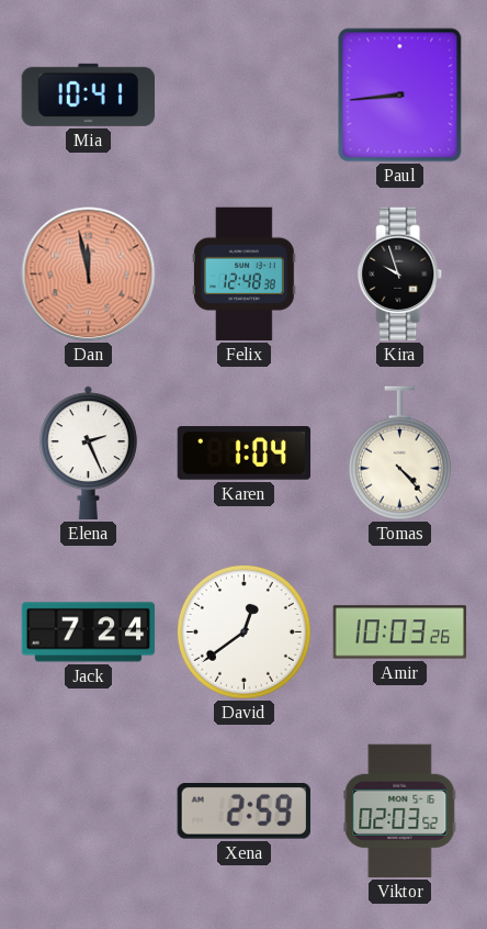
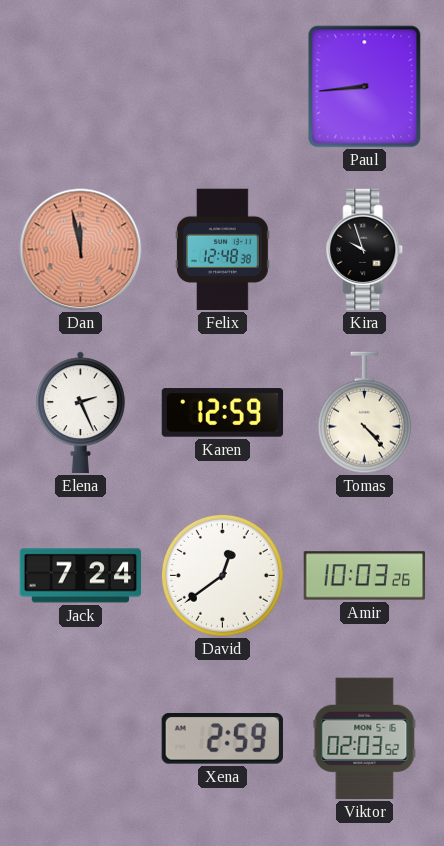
Mia: 10:41 -> none
Karen: 1:04 -> 12:59
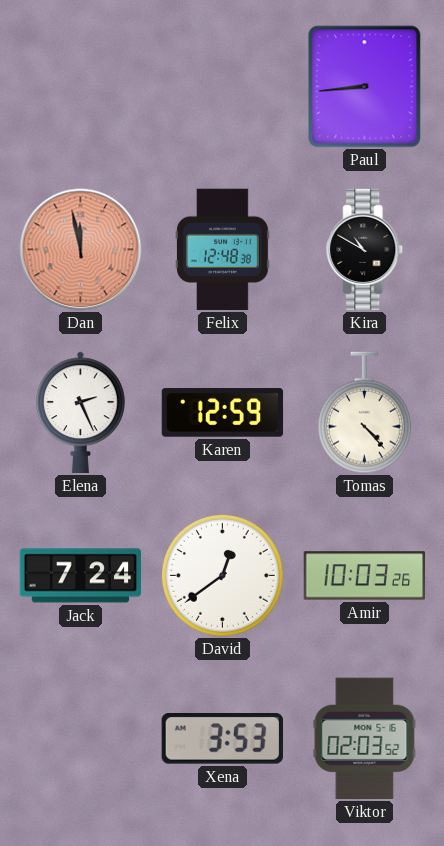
Kira: 9:57 -> 10:50
Xena: 2:59 -> 3:53
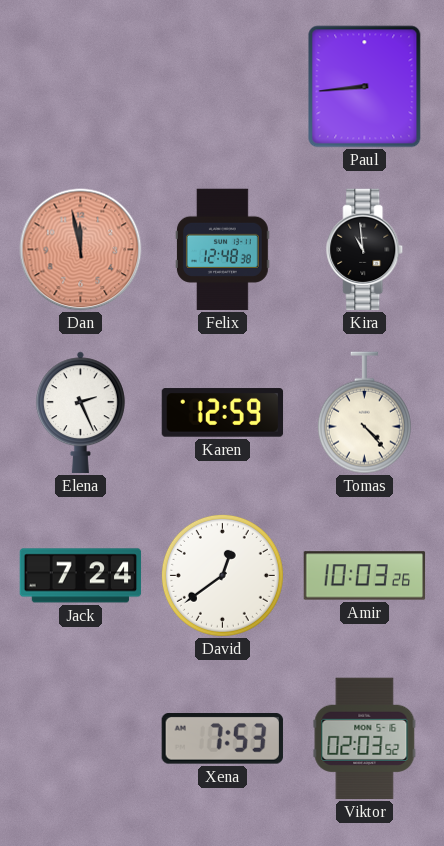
Kira: 10:50 -> 10:59
Xena: 3:53 -> 7:53
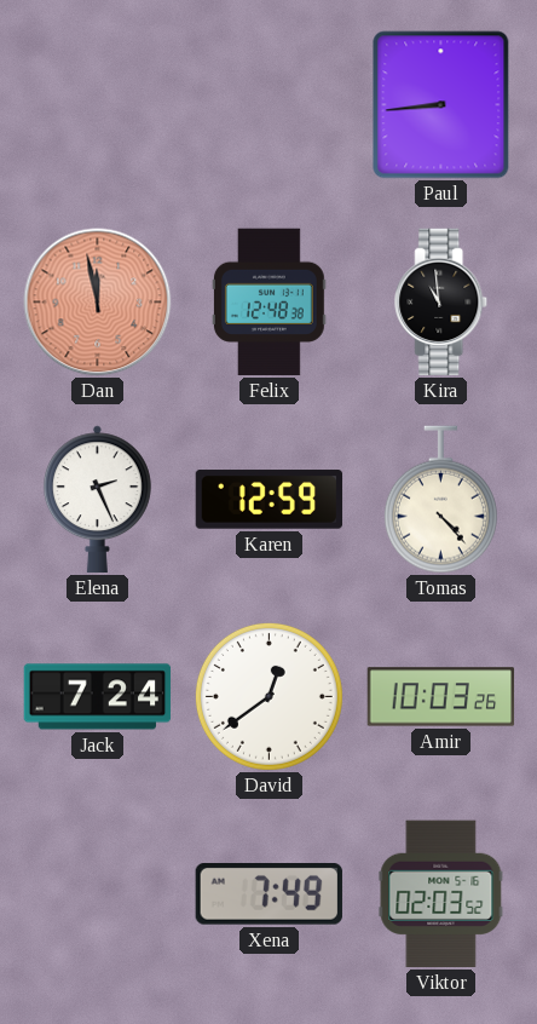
Xena: 7:53 -> 7:49
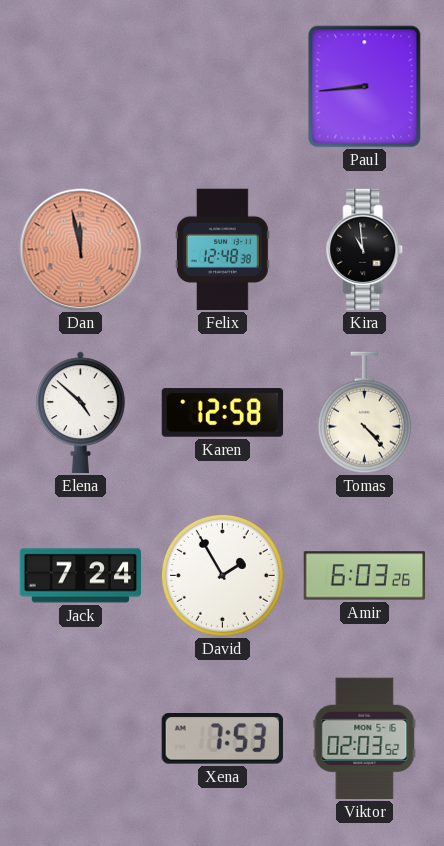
Elena: 2:26 -> 4:52
Karen: 12:59 -> 12:58
David: 12:39 -> 1:55
Amir: 10:03 -> 6:03
Xena: 7:49 -> 7:53
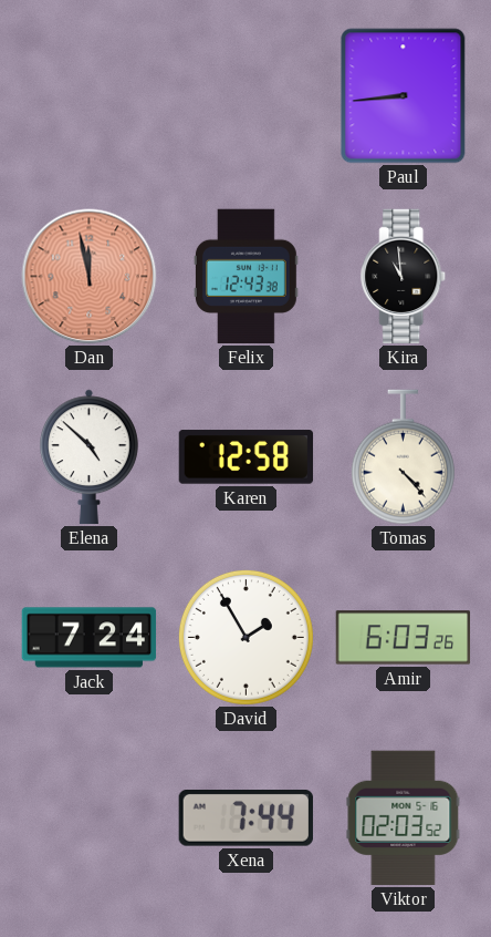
Felix: 12:48 -> 12:43
Xena: 7:53 -> 7:44
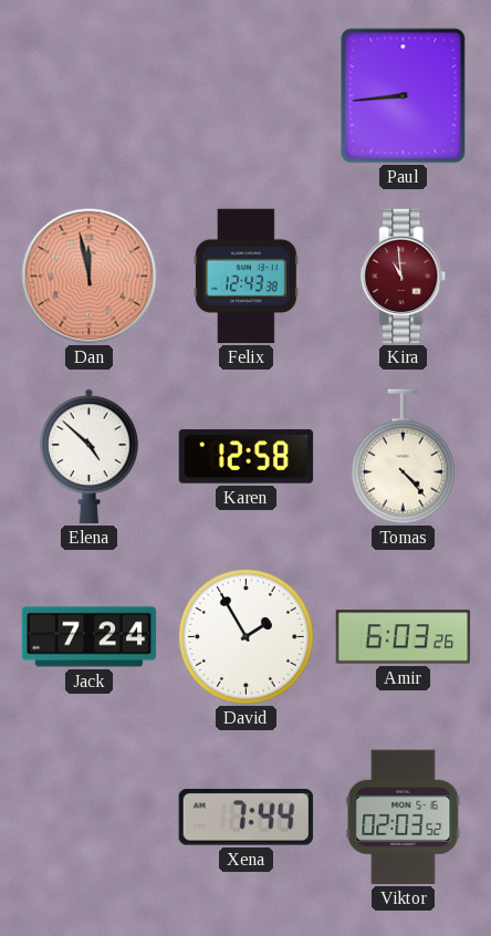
Kira dial: black -> burgundy
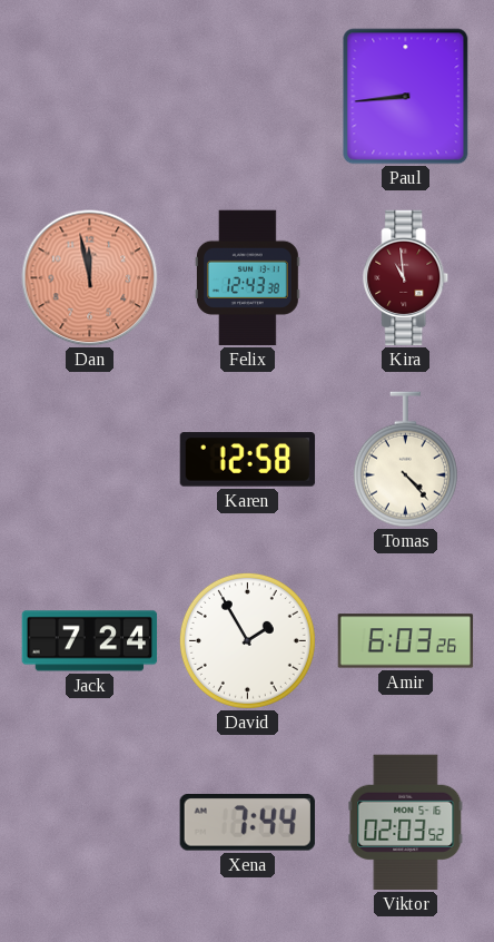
Elena: 4:52 -> none
